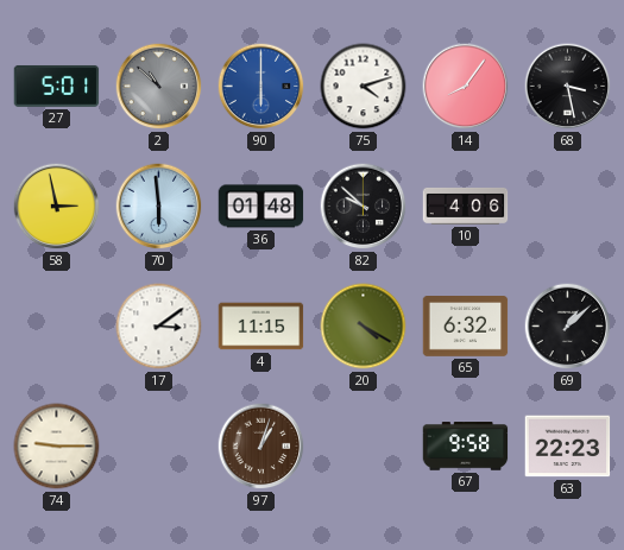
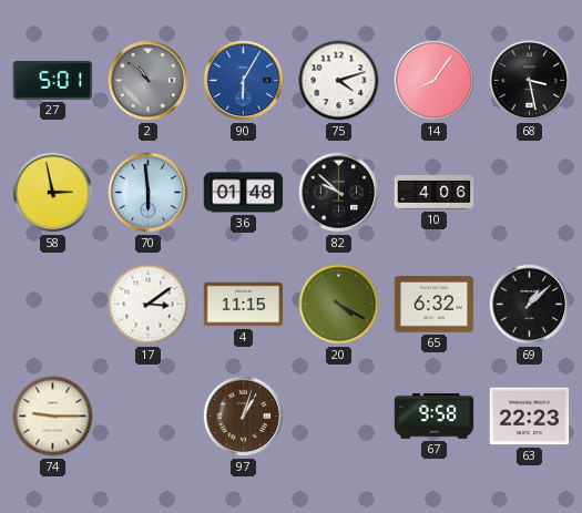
90: 6:00 -> 6:05
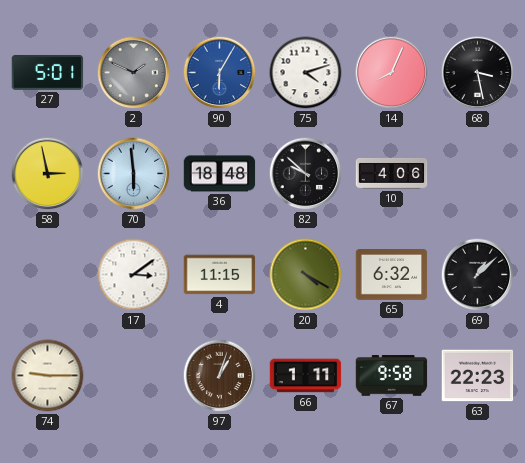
2: 10:52 -> 1:49
14: 8:06 -> 8:04
36: 01:48 -> 18:48
66: none -> 1:11
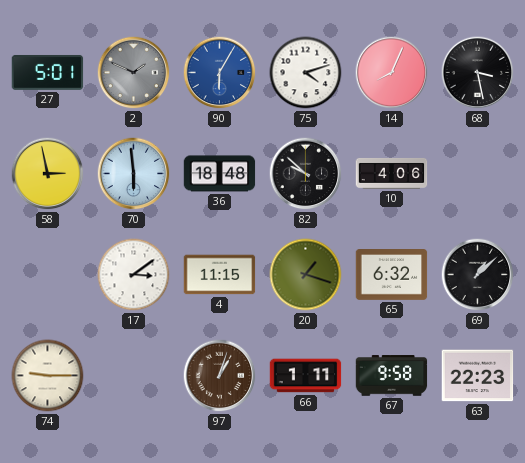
20: 4:20 -> 1:18
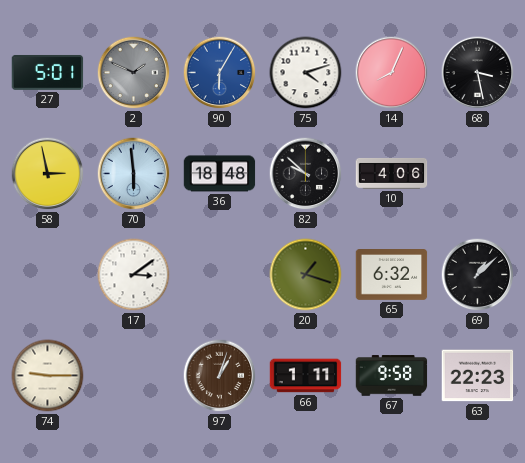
4: 11:15 -> none
